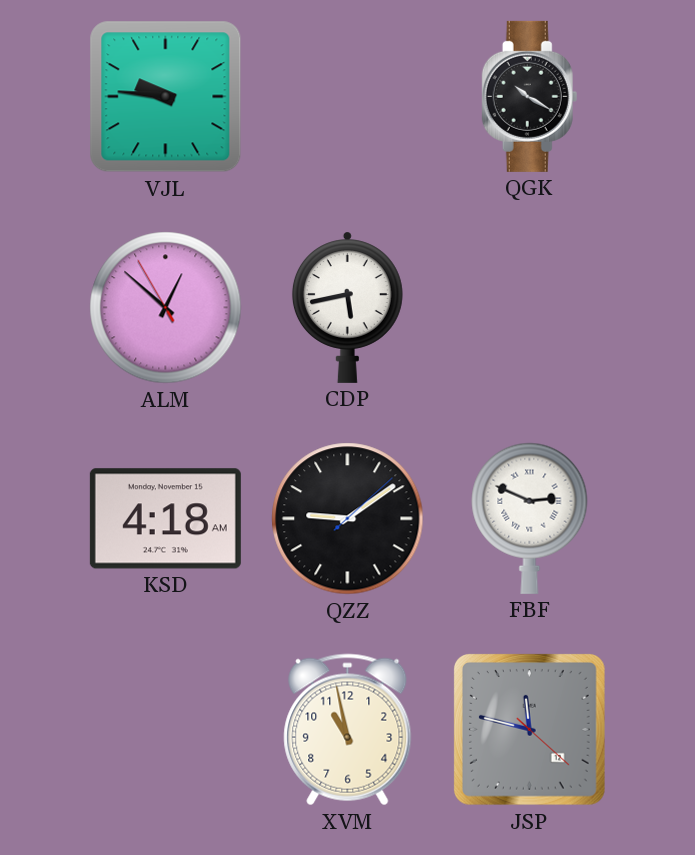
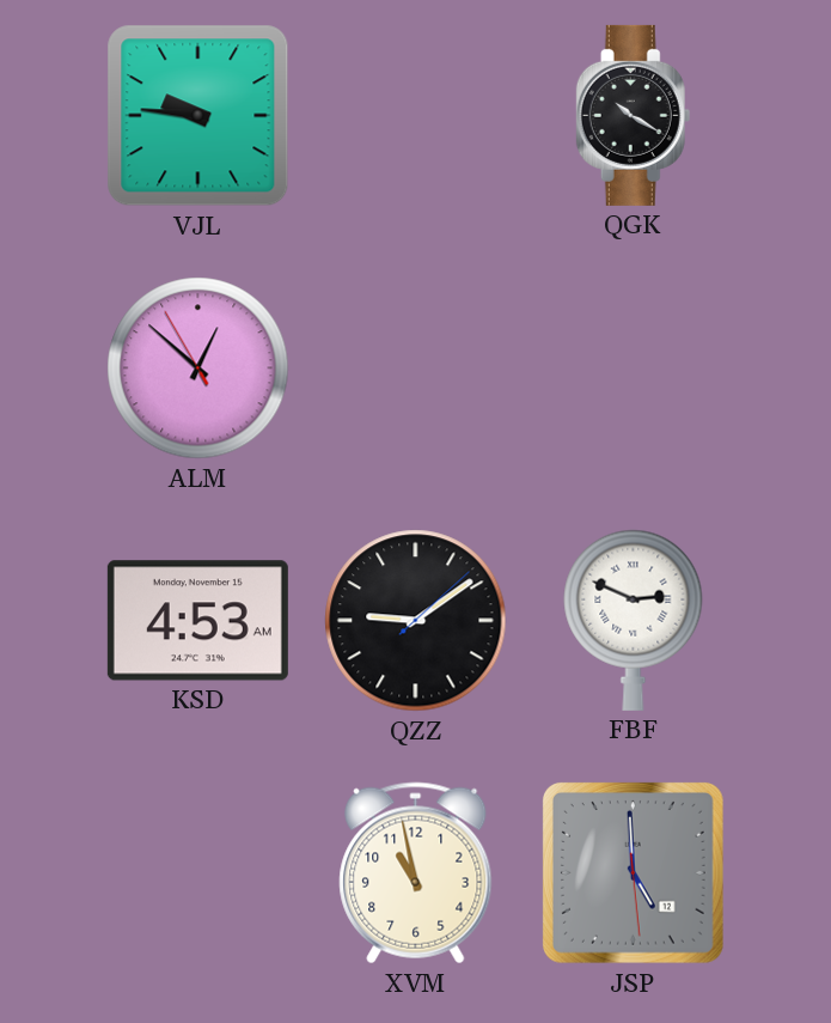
CDP: 5:43 -> none
KSD: 4:18 -> 4:53
JSP: 11:47 -> 4:59
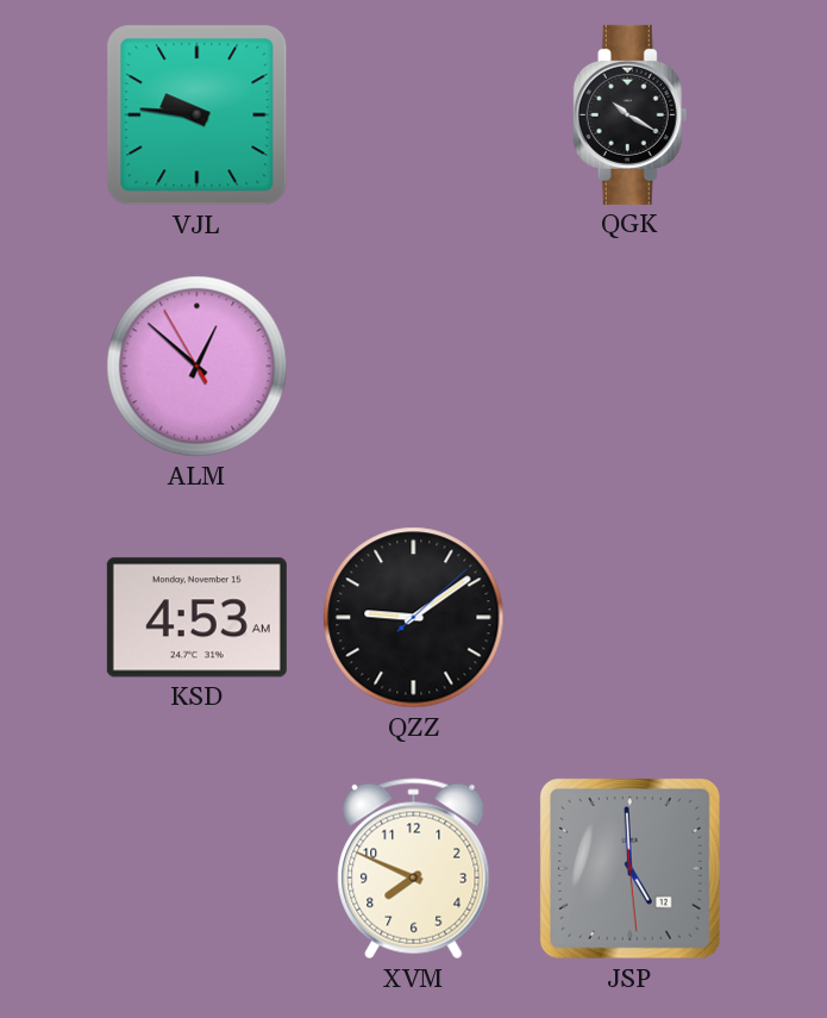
FBF: 2:49 -> none
XVM: 10:58 -> 7:49
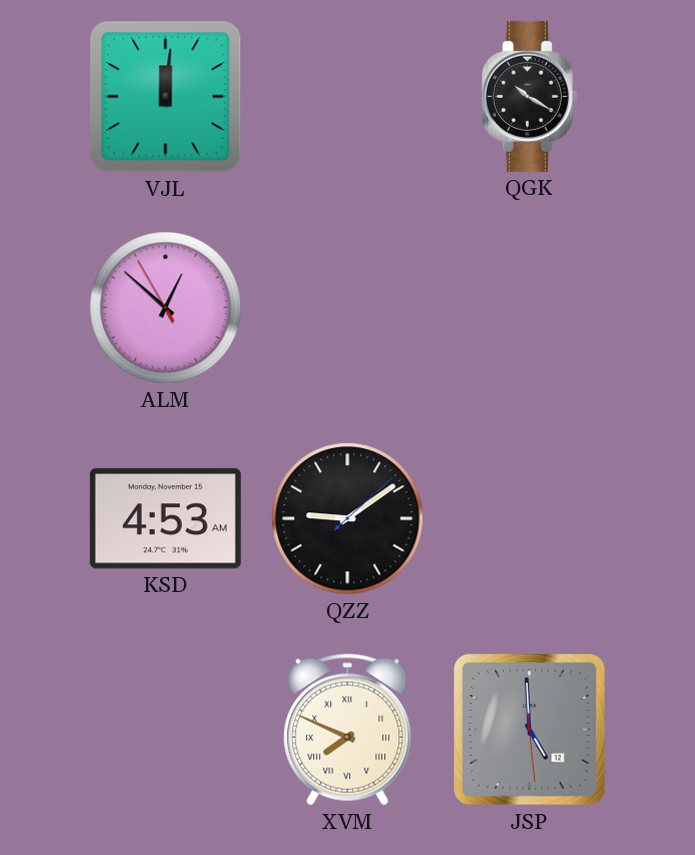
VJL: 9:46 -> 12:01
XVM numerals: Arabic -> Roman
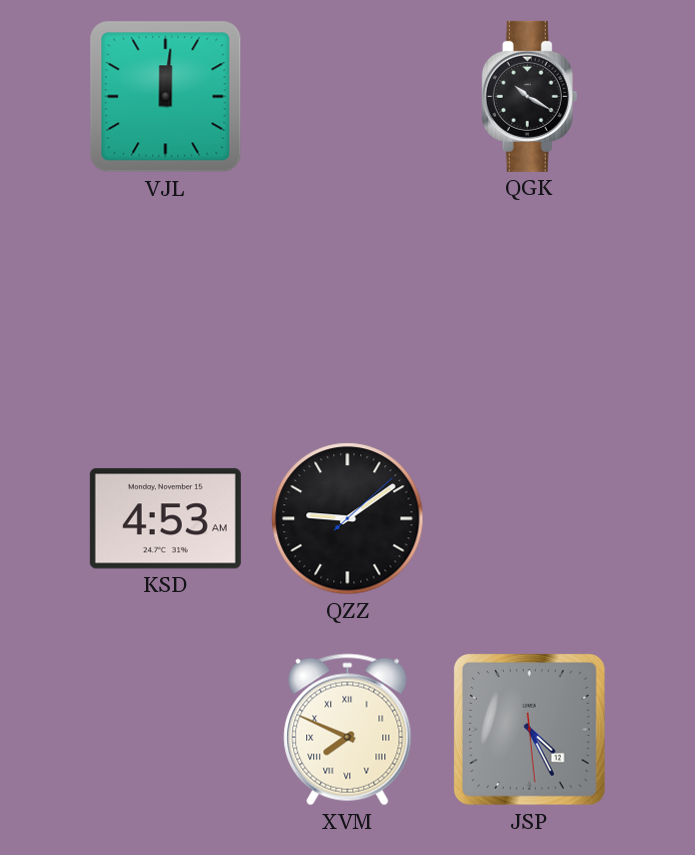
ALM: 12:51 -> none
JSP: 4:59 -> 4:25
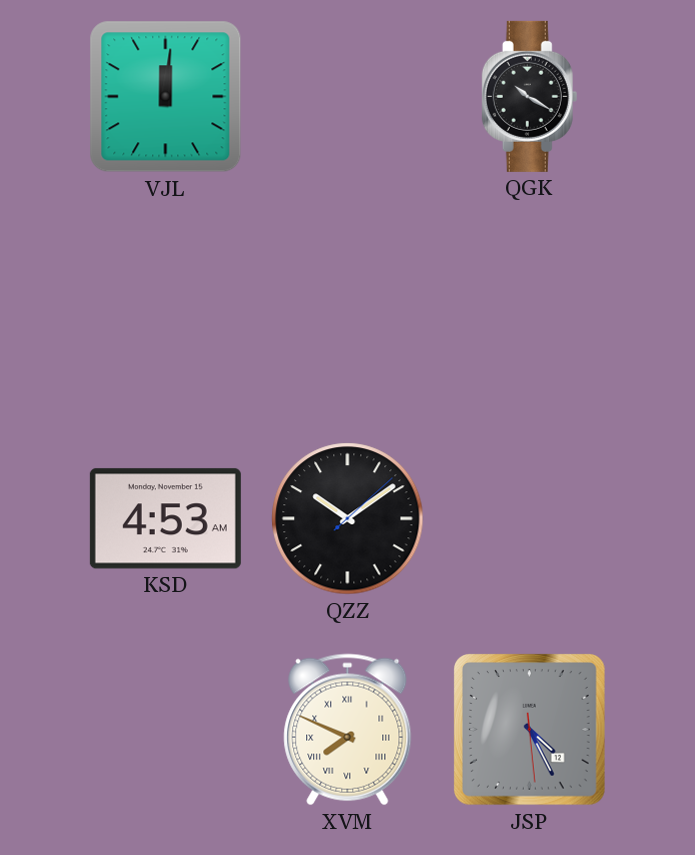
QZZ: 9:09 -> 10:09
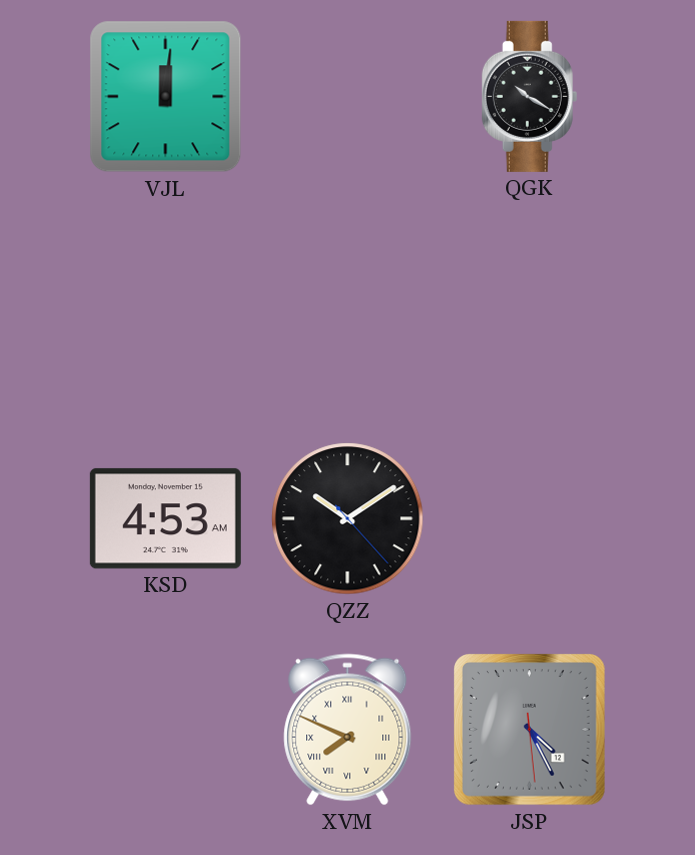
QZZ: 10:09:08 -> 10:09:23
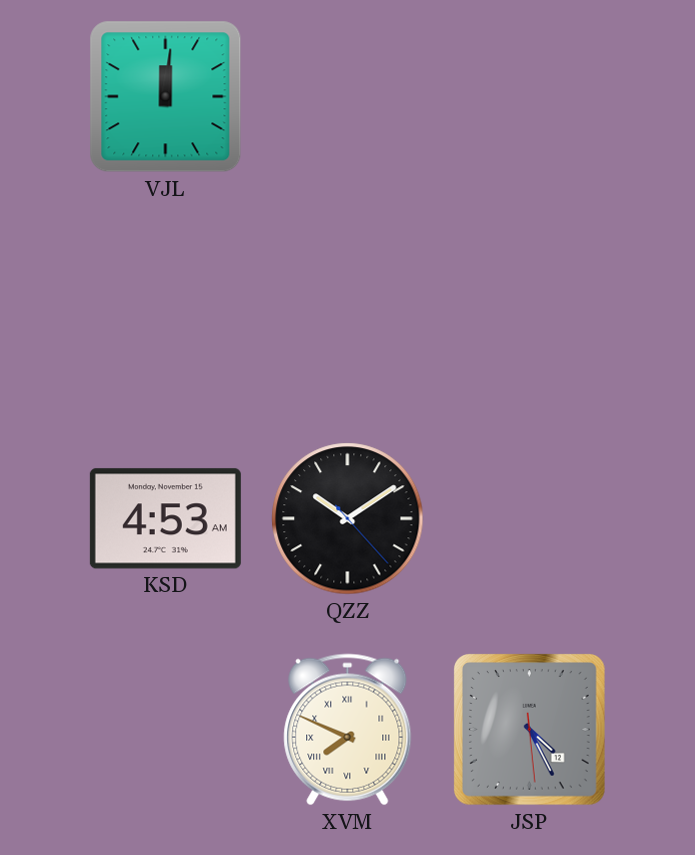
QGK: 10:20 -> none
